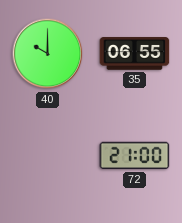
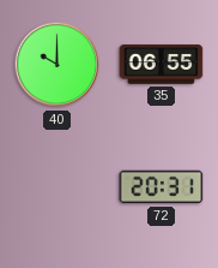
72: 21:00 -> 20:31
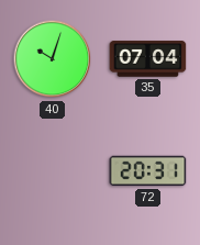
40: 10:00 -> 10:03
35: 06:55 -> 07:04
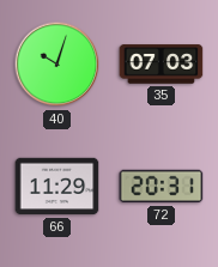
35: 07:04 -> 07:03
66: none -> 11:29
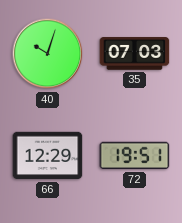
66: 11:29 -> 12:29
72: 20:31 -> 19:51
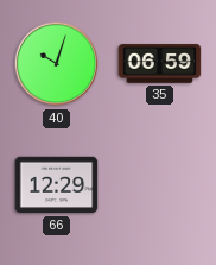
35: 07:03 -> 06:59
72: 19:51 -> none
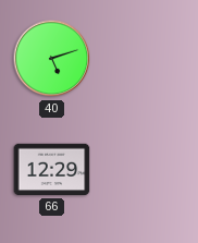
40: 10:03 -> 5:12
35: 06:59 -> none
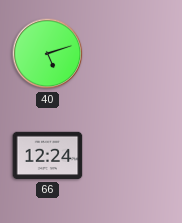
66: 12:29 -> 12:24
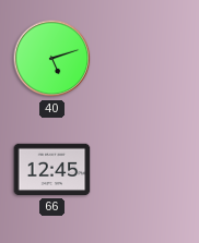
66: 12:24 -> 12:45
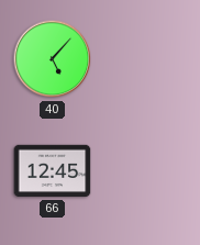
40: 5:12 -> 5:07
